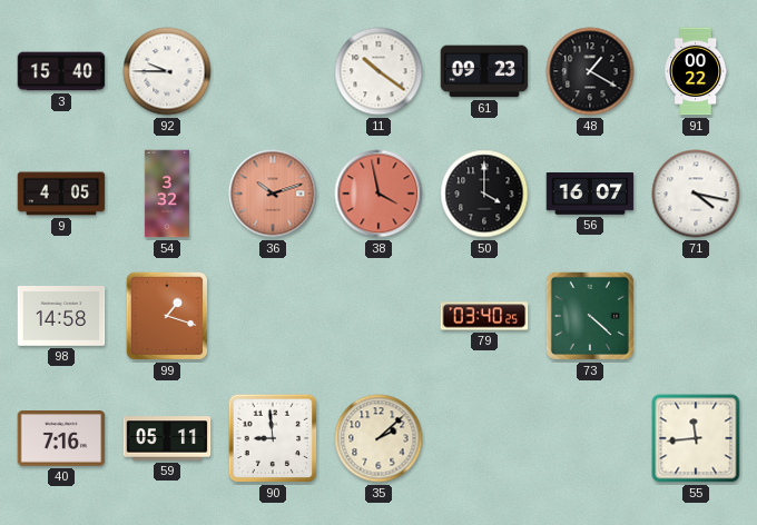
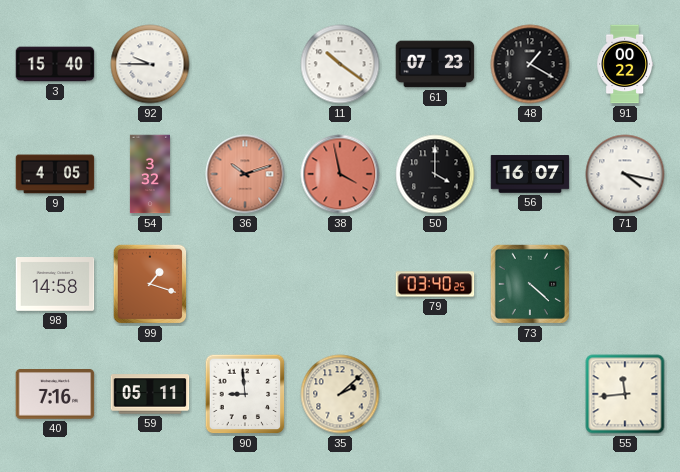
61: 09:23 -> 07:23
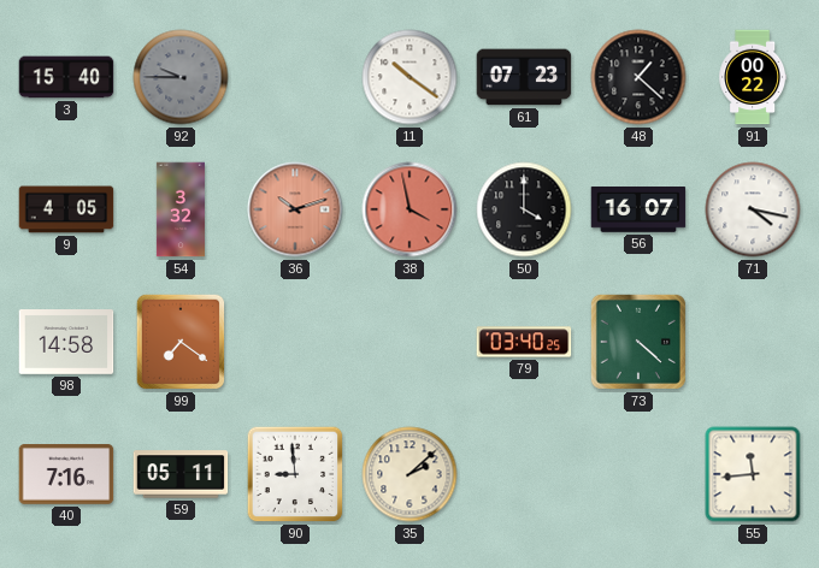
92 dial: white -> grey
48: 1:20 -> 1:22
99: 1:18 -> 7:21
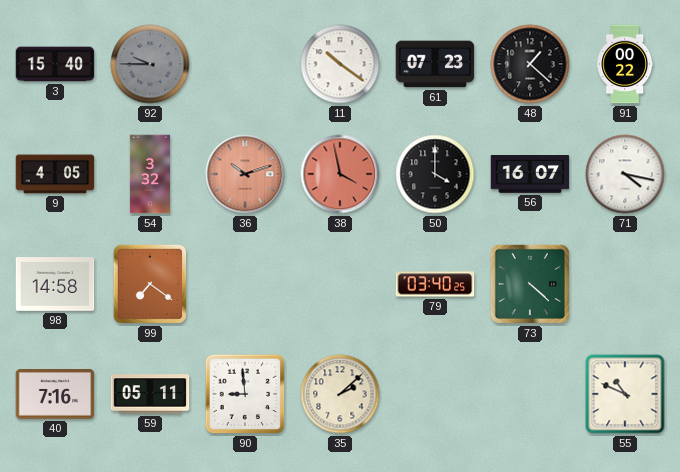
55: 11:44 -> 10:49
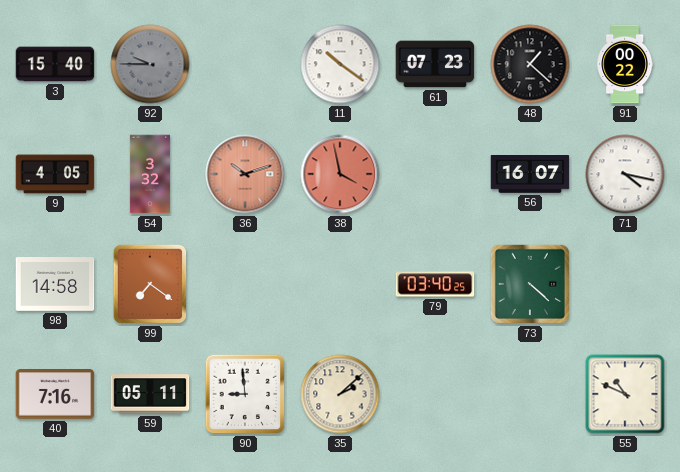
50: 4:00 -> none
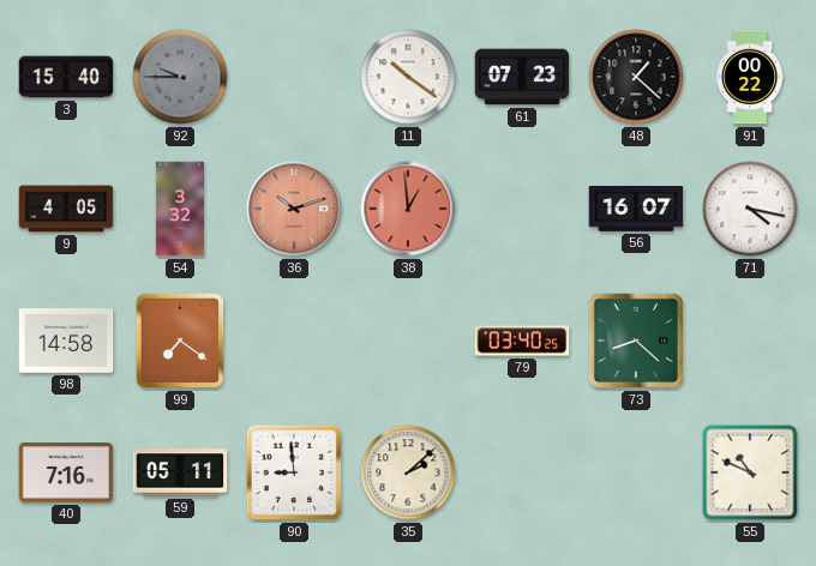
38: 3:58 -> 12:59
73: 4:22 -> 8:22
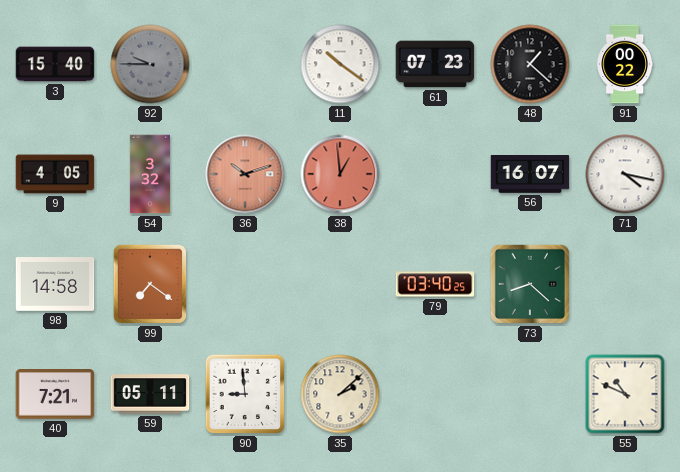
40: 7:16 -> 7:21
